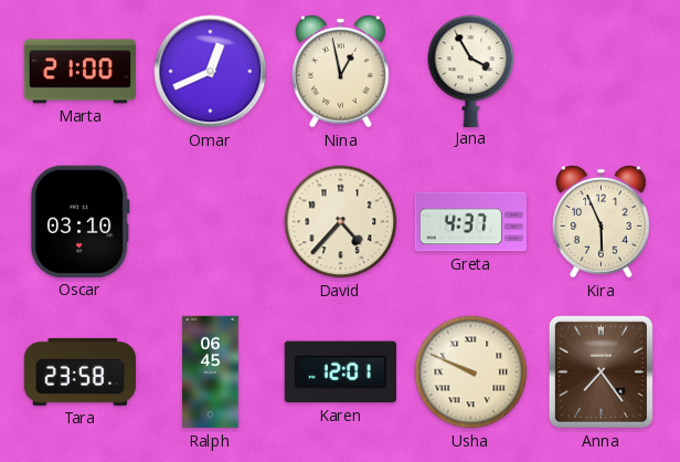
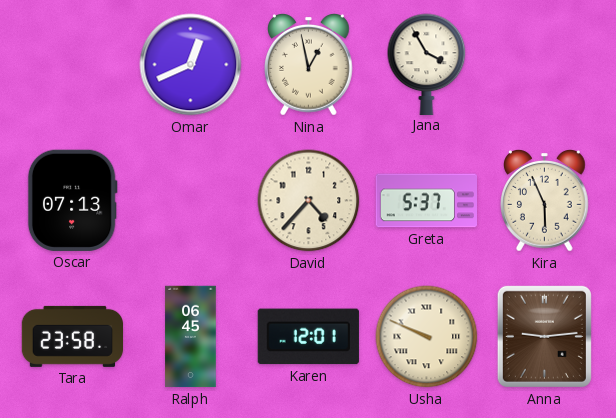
Marta: 21:00 -> none
Oscar: 03:10 -> 07:13
Greta: 4:37 -> 5:37
Anna: 7:24 -> 9:14
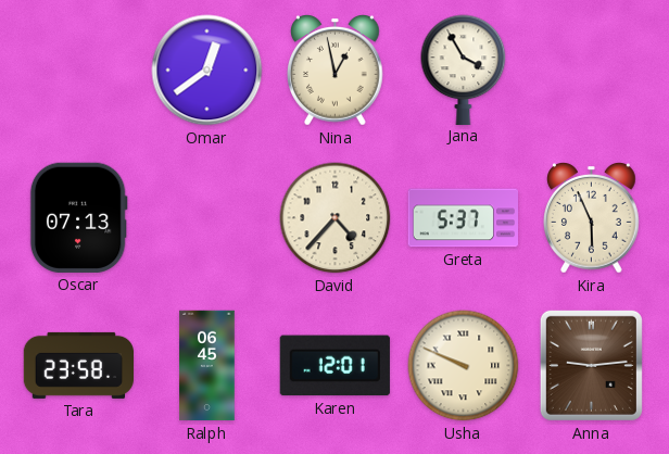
Omar: 12:41 -> 12:39
